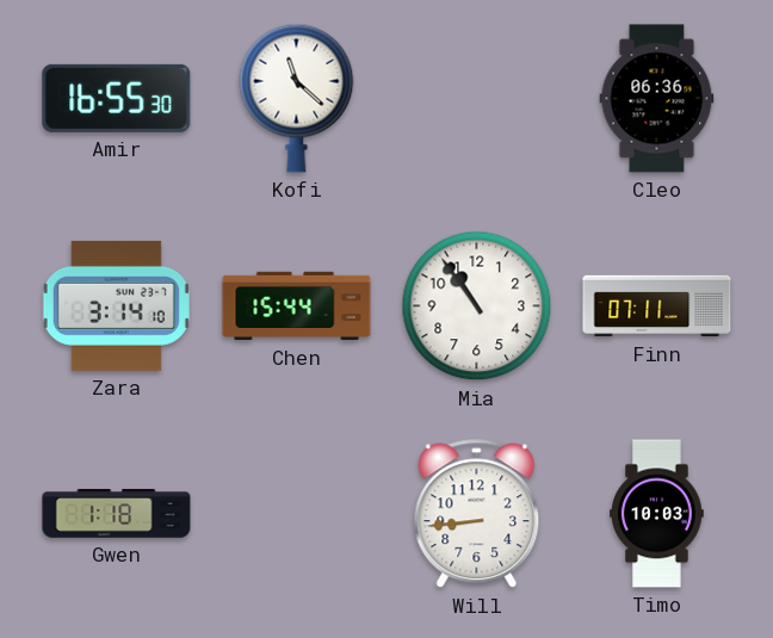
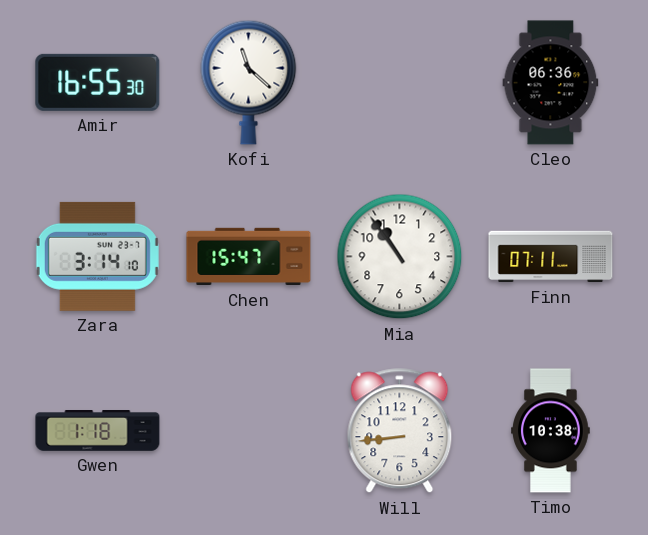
Chen: 15:44 -> 15:47
Timo: 10:03 -> 10:38
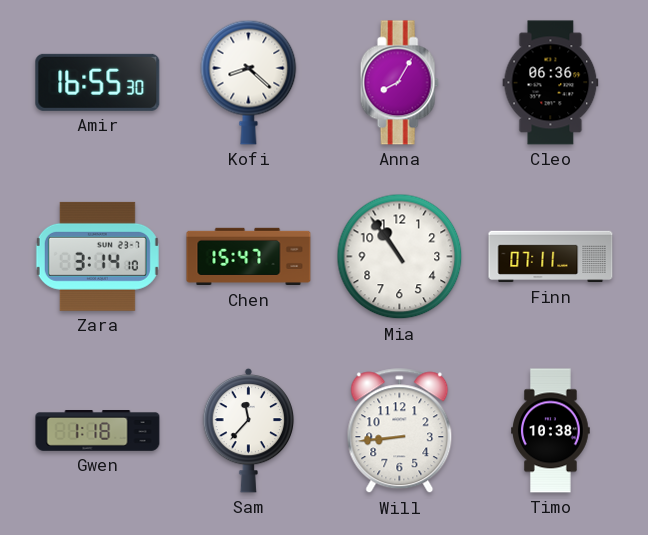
Kofi: 11:22 -> 8:22
Anna: none -> 8:05
Sam: none -> 11:37
